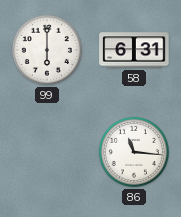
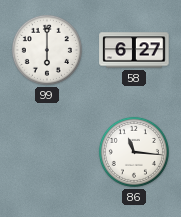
58: 6:31 -> 6:27
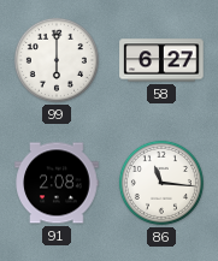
91: none -> 2:08
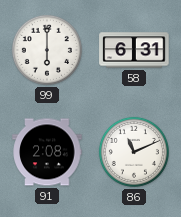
58: 6:27 -> 6:31
86: 11:16 -> 11:11
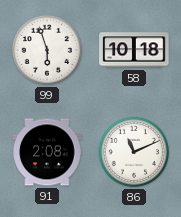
99: 6:00 -> 5:57
58: 6:31 -> 10:18
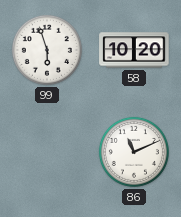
58: 10:18 -> 10:20
91: 2:08 -> none
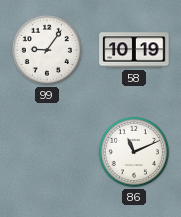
99: 5:57 -> 9:06
58: 10:20 -> 10:19
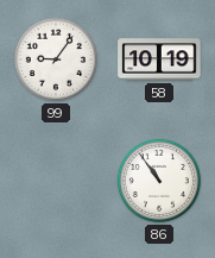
86: 11:11 -> 10:54
